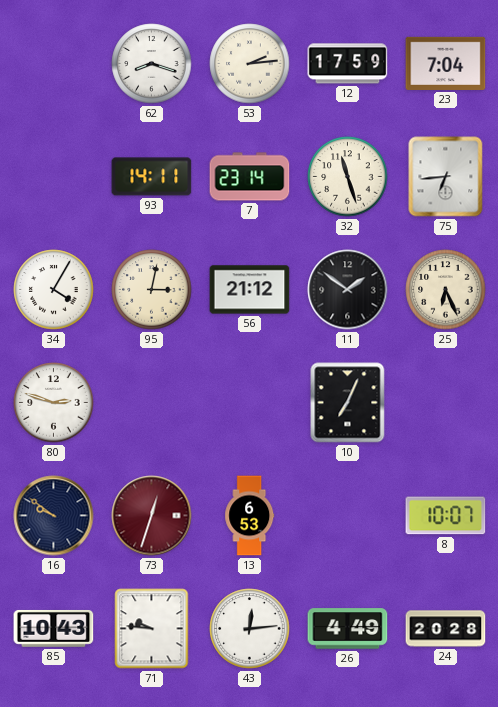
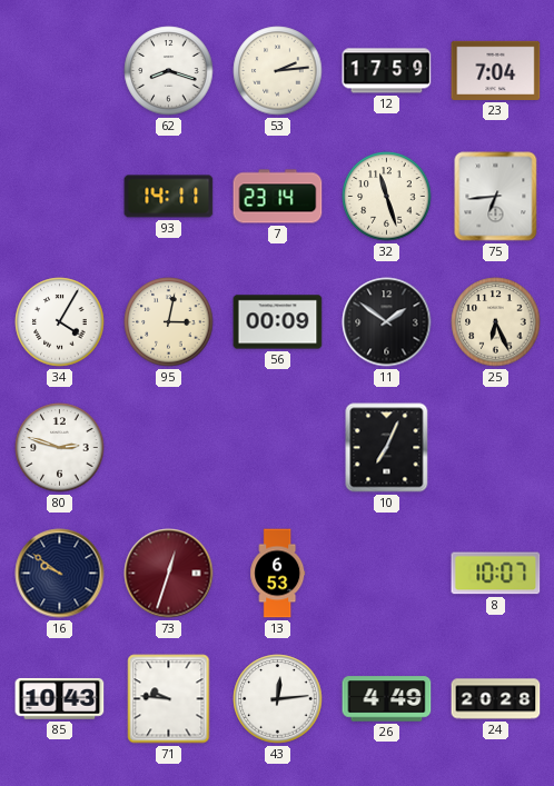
56: 21:12 -> 00:09
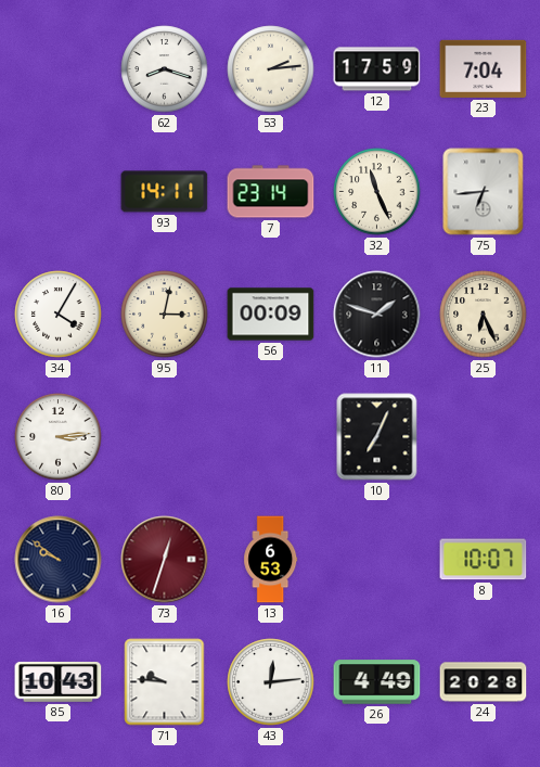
32: 11:27 -> 11:26
11: 1:51 -> 1:48
80: 2:48 -> 3:14
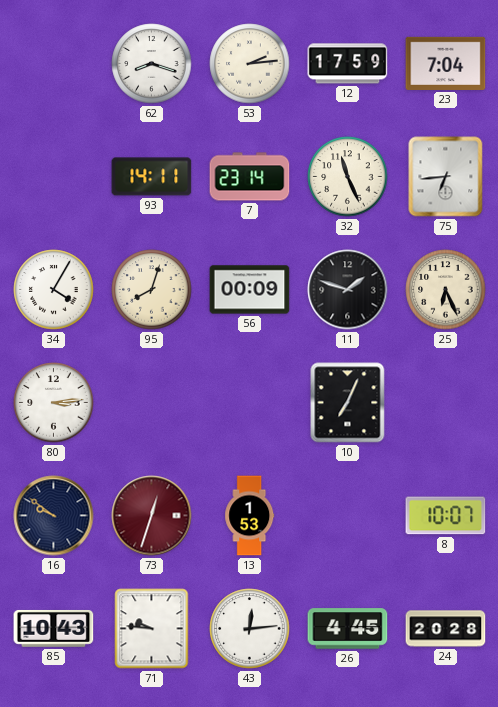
95: 3:02 -> 8:03
13: 6:53 -> 1:53
26: 4:49 -> 4:45
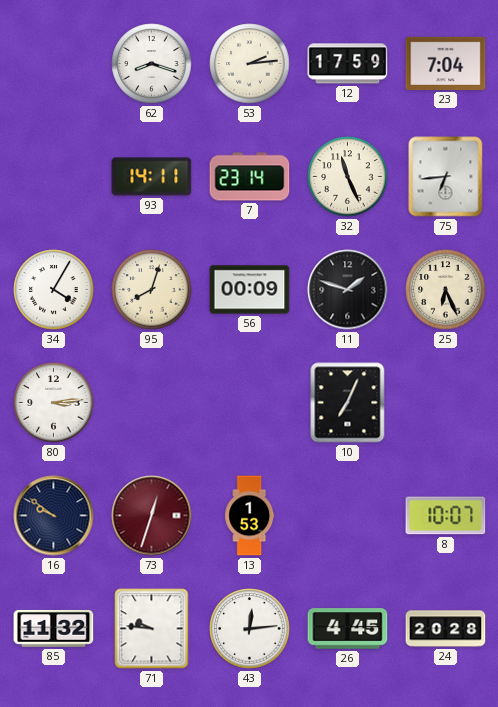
85: 10:43 -> 11:32
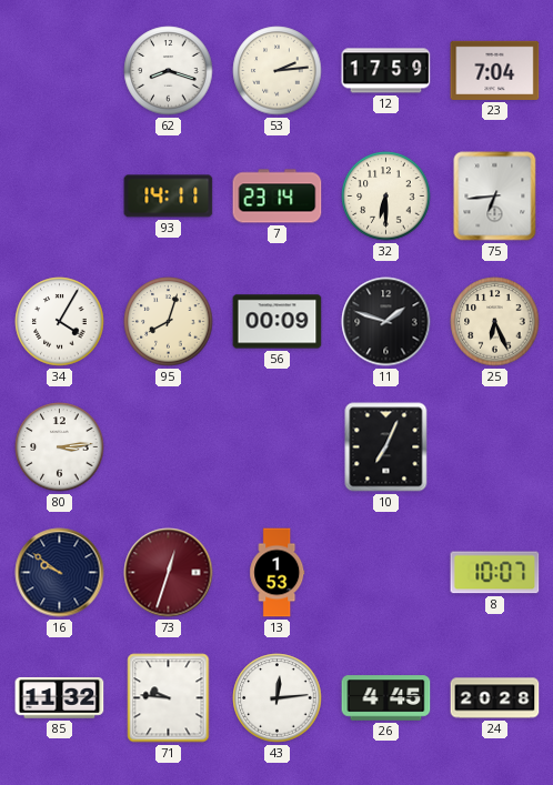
32: 11:26 -> 6:30
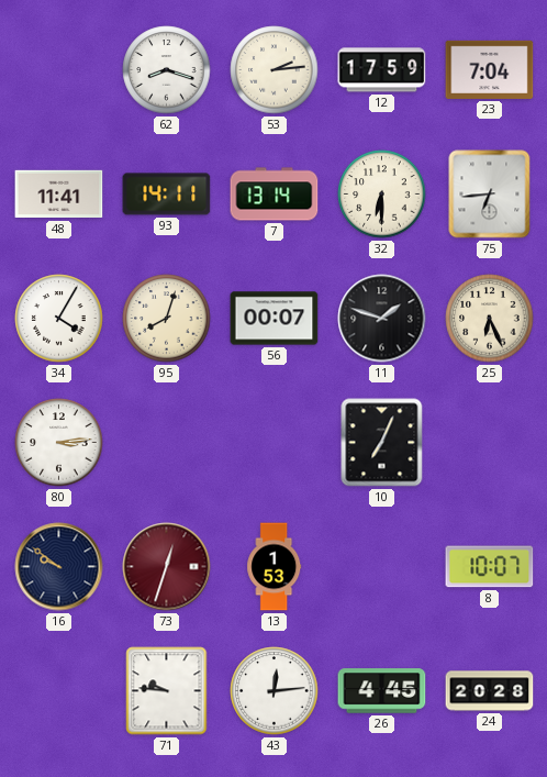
48: none -> 11:41
7: 23:14 -> 13:14
56: 00:09 -> 00:07
85: 11:32 -> none
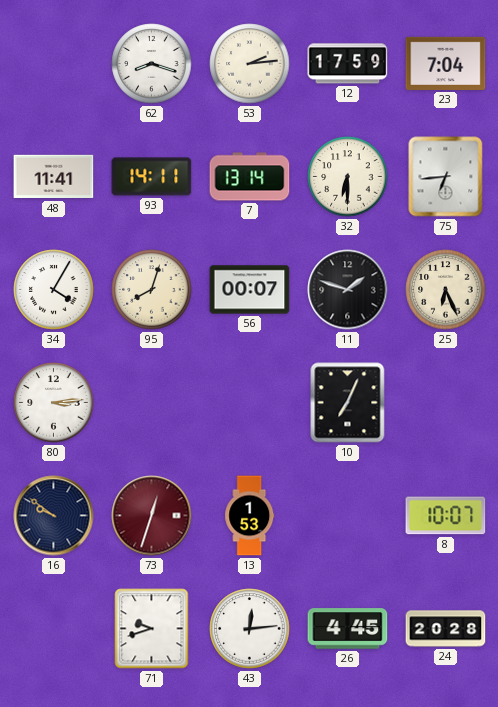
71: 9:46 -> 9:42
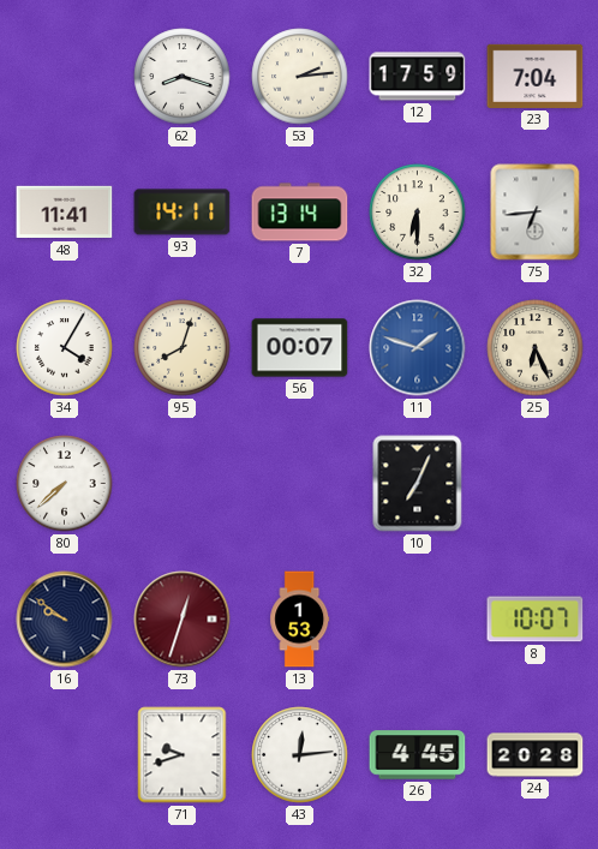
11 dial: black -> blue
80: 3:14 -> 7:38
